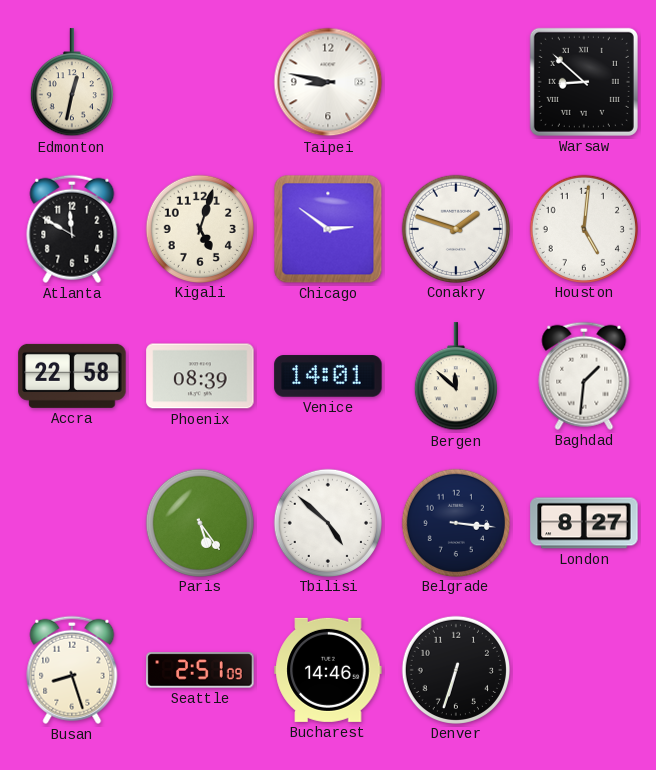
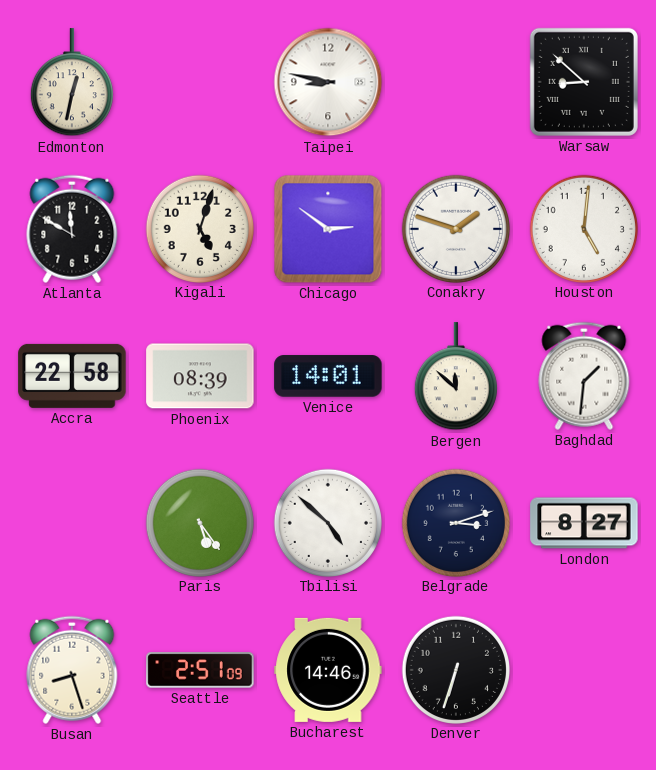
Belgrade: 3:16 -> 3:12
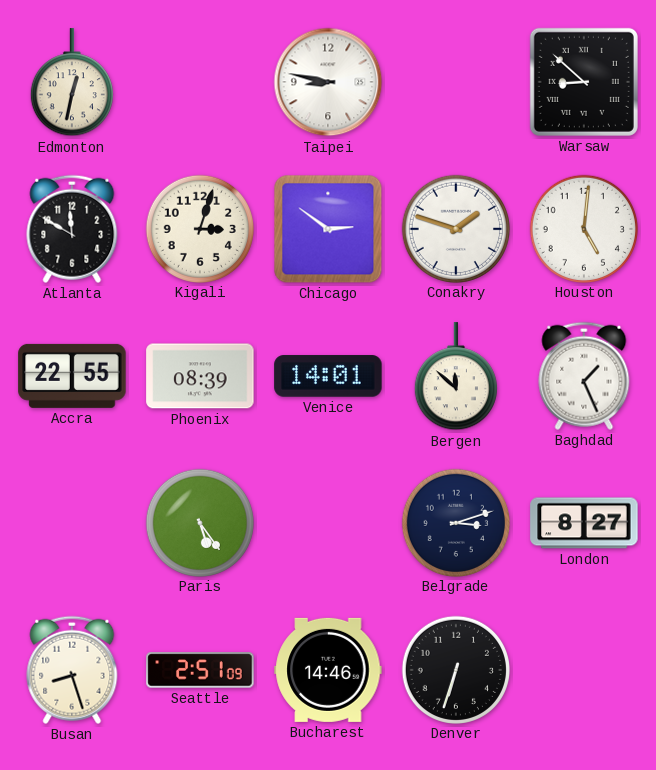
Kigali: 5:03 -> 3:03
Accra: 22:58 -> 22:55
Baghdad: 1:31 -> 1:26
Tbilisi: 4:52 -> none
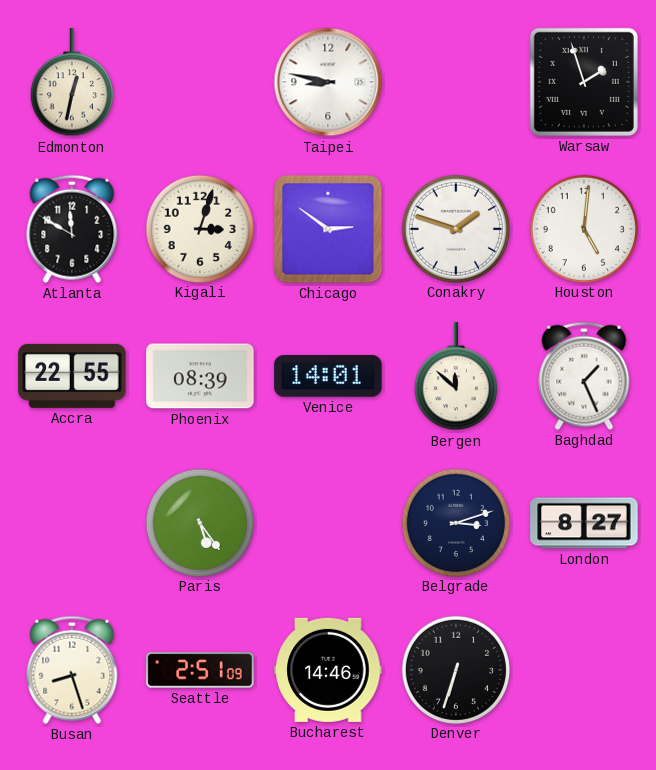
Warsaw: 8:52 -> 1:57
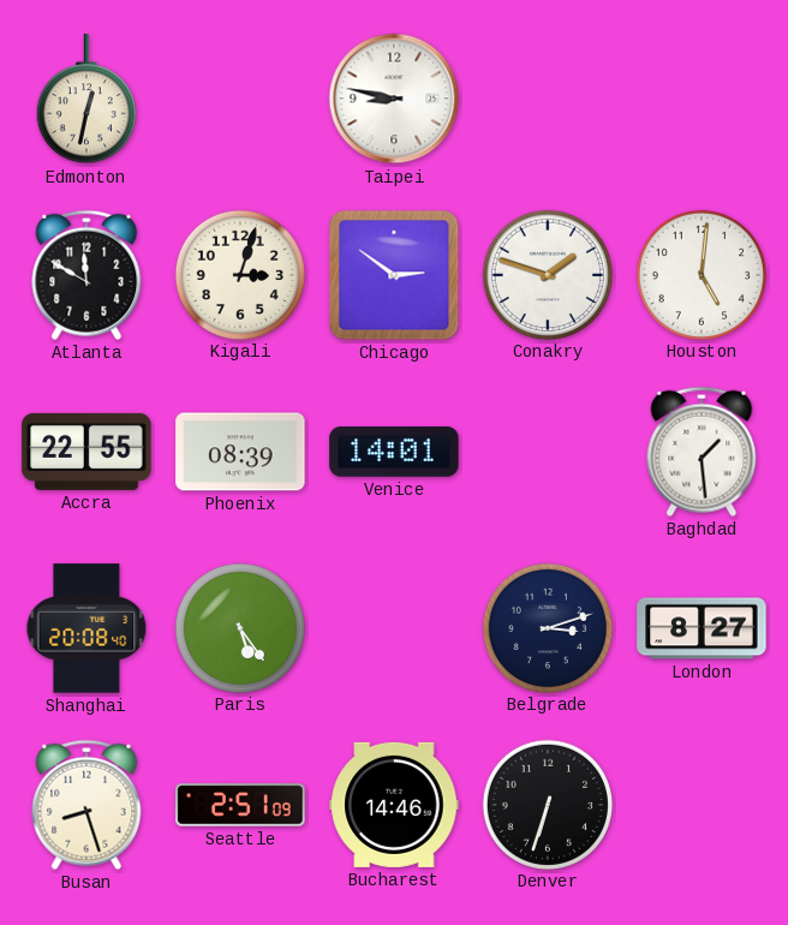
Warsaw: 1:57 -> none
Bergen: 11:52 -> none
Baghdad: 1:26 -> 1:29
Shanghai: none -> 20:08
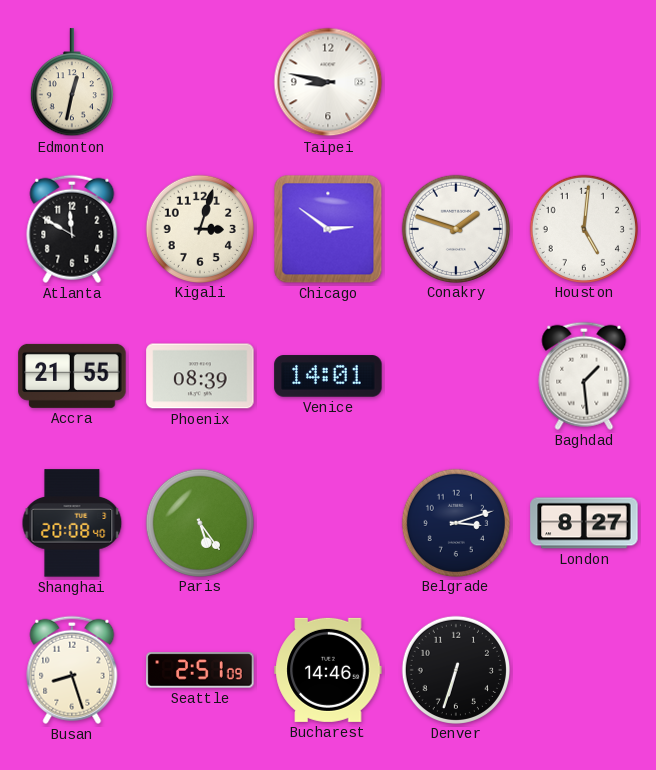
Accra: 22:55 -> 21:55
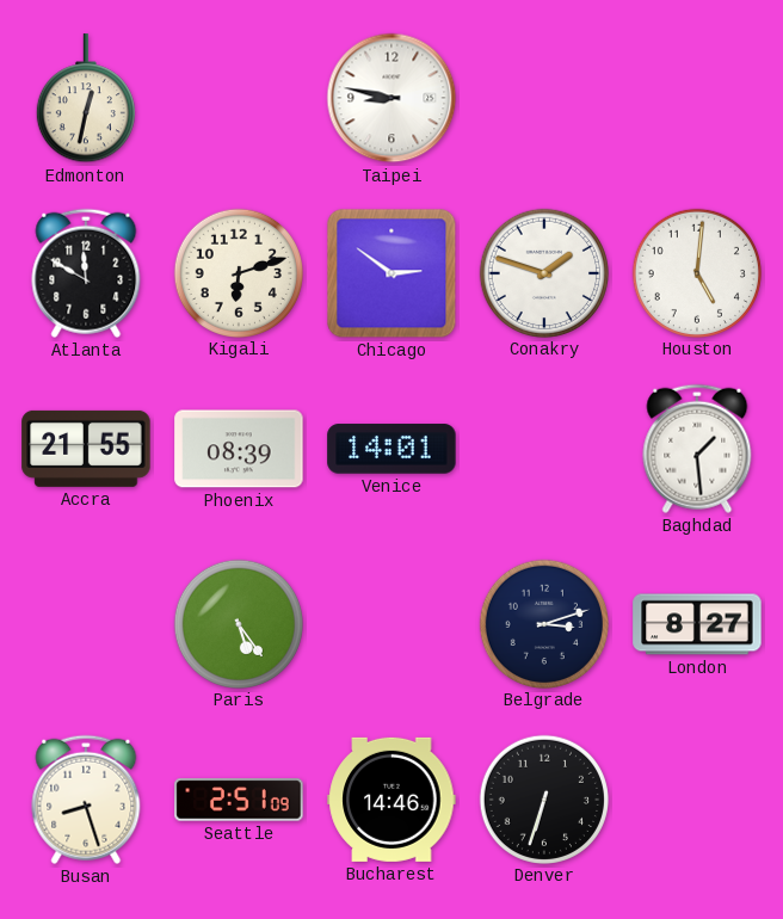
Kigali: 3:03 -> 6:12
Shanghai: 20:08 -> none
